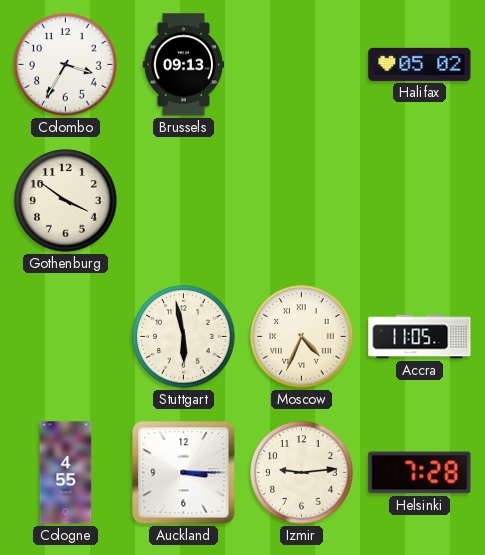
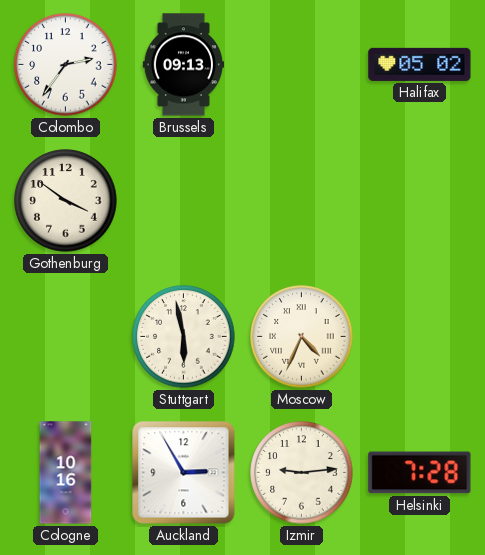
Colombo: 3:35 -> 2:36
Accra: 11:05 -> none
Cologne: 4:55 -> 10:16
Auckland: 3:15 -> 2:55
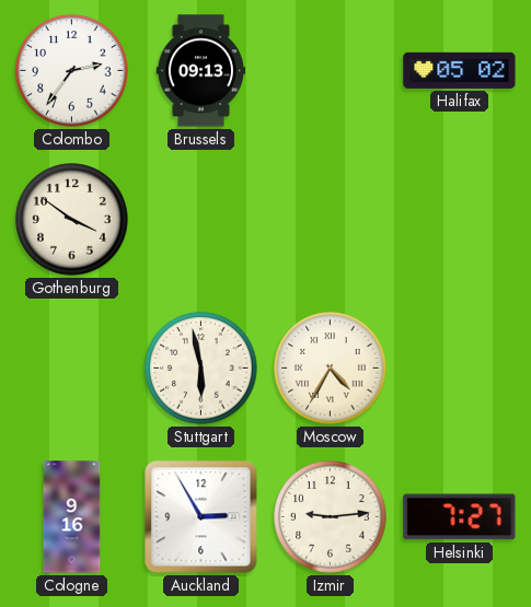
Moscow: 4:34 -> 4:35
Cologne: 10:16 -> 9:16
Helsinki: 7:28 -> 7:27
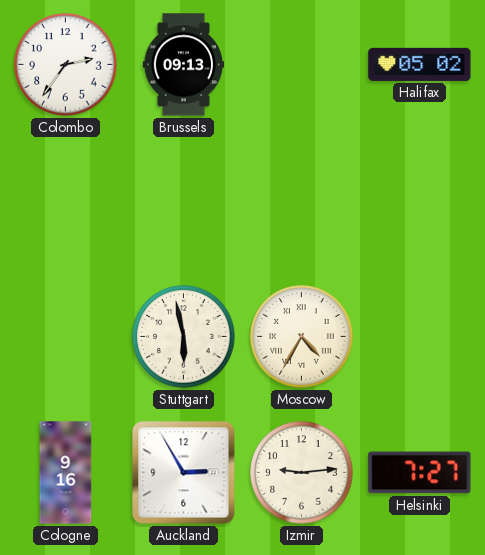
Gothenburg: 3:51 -> none
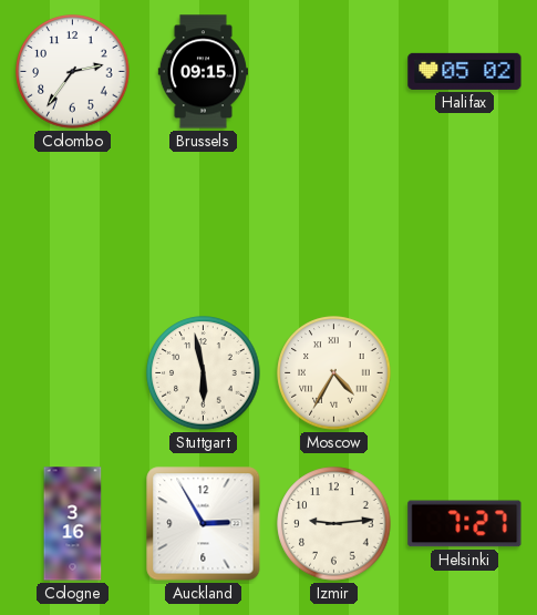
Brussels: 09:13 -> 09:15
Cologne: 9:16 -> 3:16
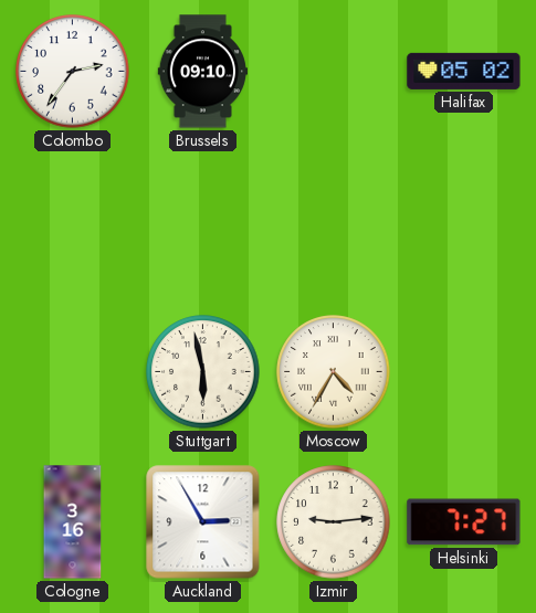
Brussels: 09:15 -> 09:10
